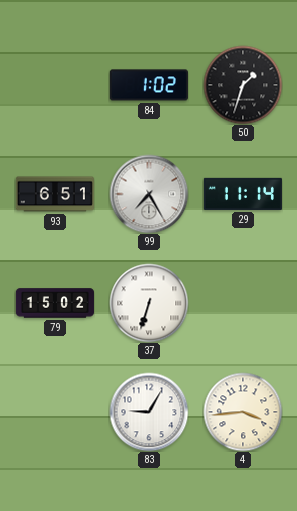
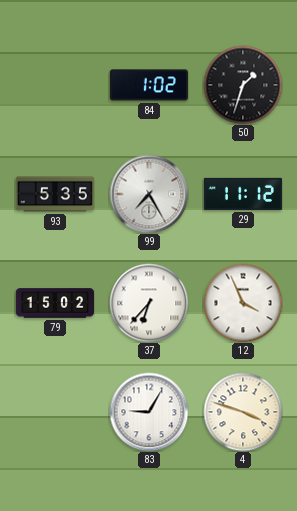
93: 6:51 -> 5:35
29: 11:14 -> 11:12
37: 6:33 -> 6:37
12: none -> 3:56
4: 3:44 -> 3:48
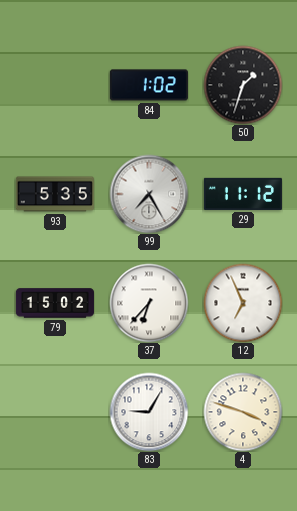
12: 3:56 -> 6:56
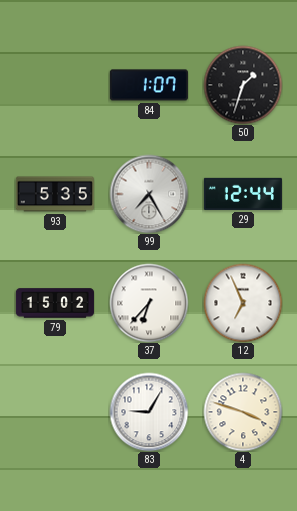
84: 1:02 -> 1:07
29: 11:12 -> 12:44
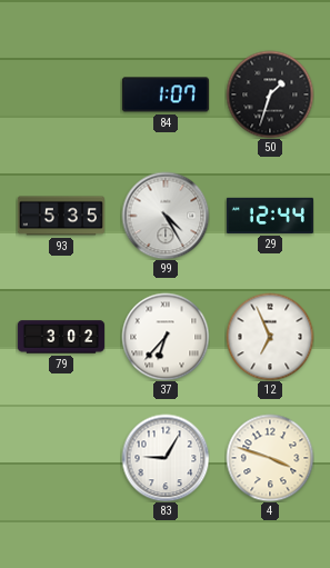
99: 7:25 -> 4:25
79: 15:02 -> 3:02
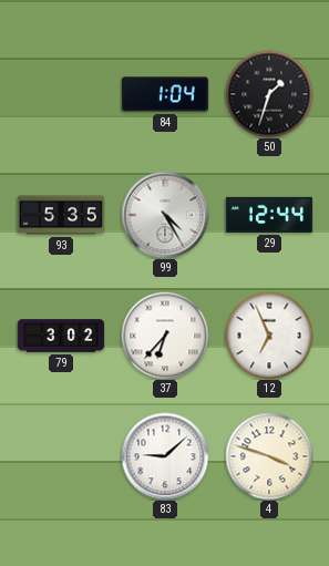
84: 1:07 -> 1:04
83: 9:05 -> 9:08
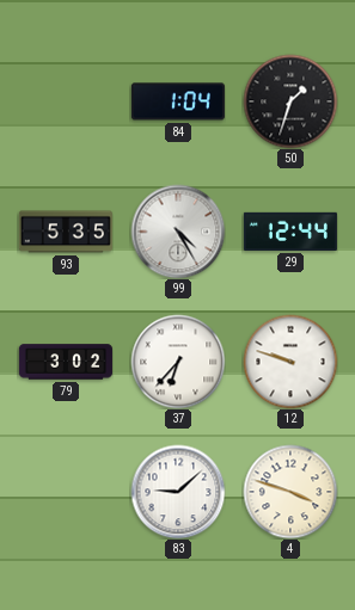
12: 6:56 -> 9:48
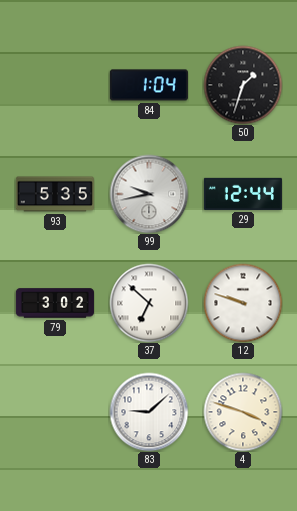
99: 4:25 -> 9:43
37: 6:37 -> 6:52
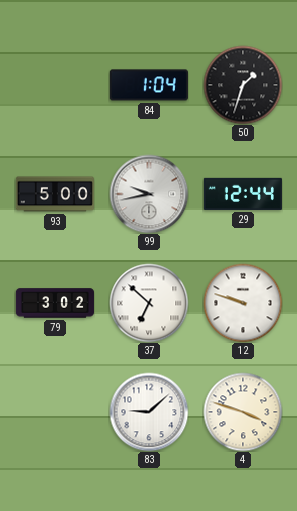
93: 5:35 -> 5:00
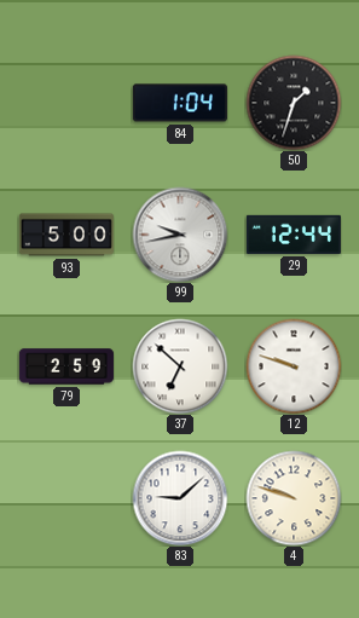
79: 3:02 -> 2:59
4: 3:48 -> 9:48
